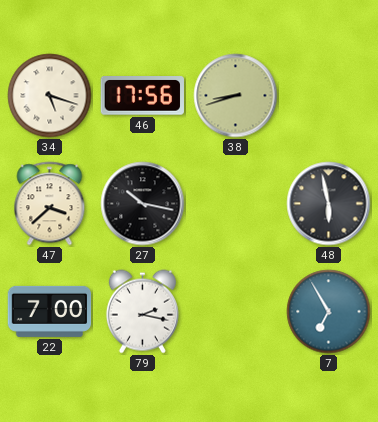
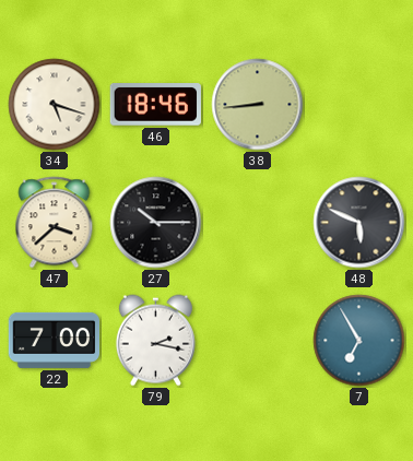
46: 17:56 -> 18:46
38: 8:42 -> 8:44
27: 10:17 -> 10:15
48: 5:58 -> 5:49
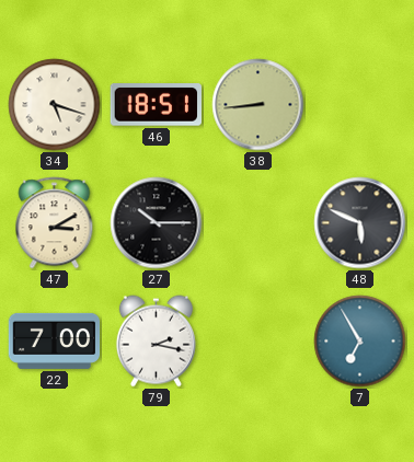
46: 18:46 -> 18:51
47: 3:38 -> 3:10
